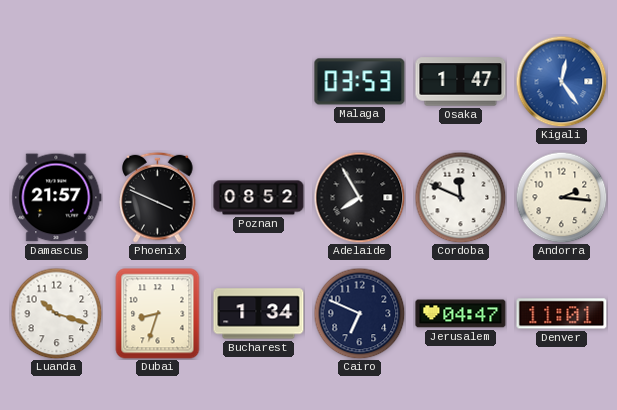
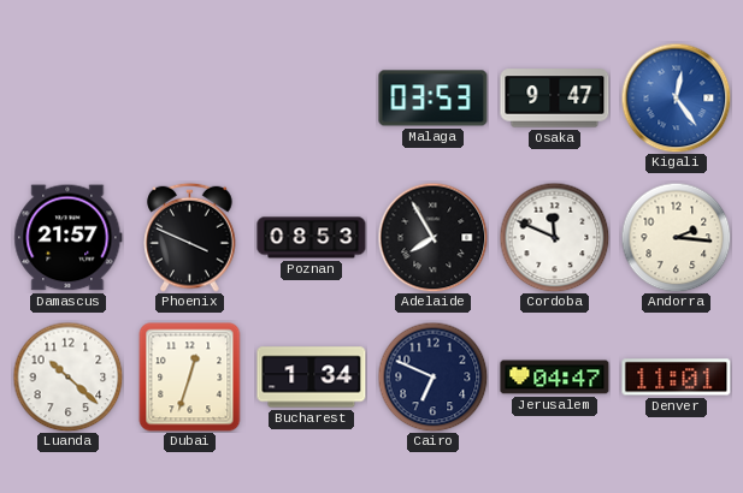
Osaka: 1:47 -> 9:47
Poznan: 08:52 -> 08:53
Luanda: 10:18 -> 10:22
Dubai: 8:33 -> 12:33
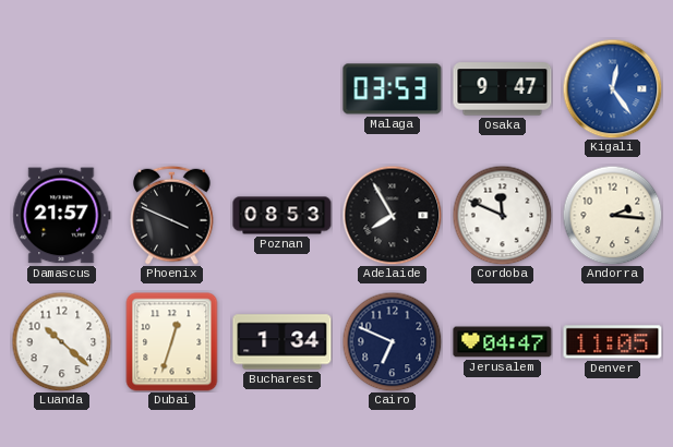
Denver: 11:01 -> 11:05
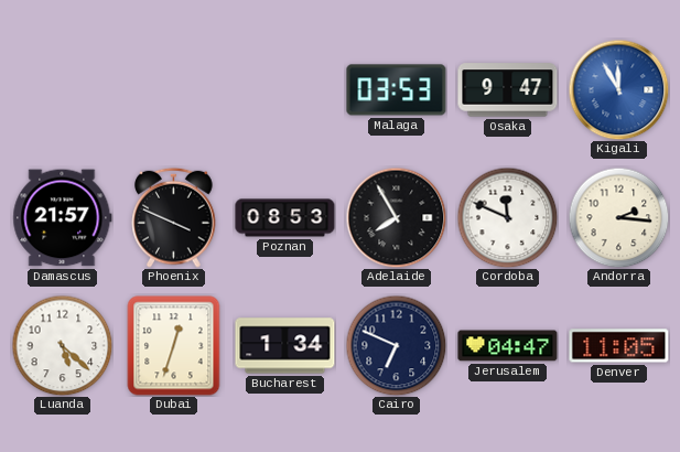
Kigali: 12:24 -> 11:55
Luanda: 10:22 -> 5:22
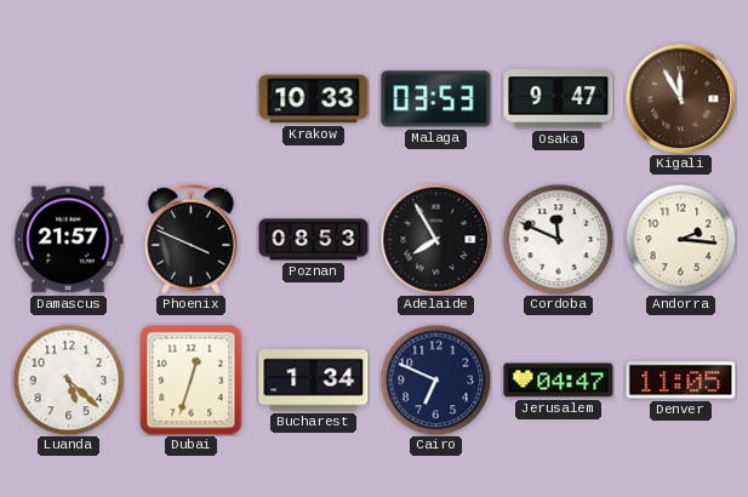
Krakow: none -> 10:33
Kigali dial: blue -> brown
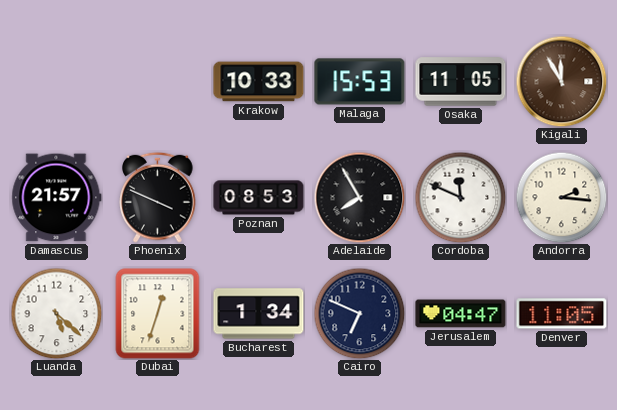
Malaga: 03:53 -> 15:53
Osaka: 9:47 -> 11:05
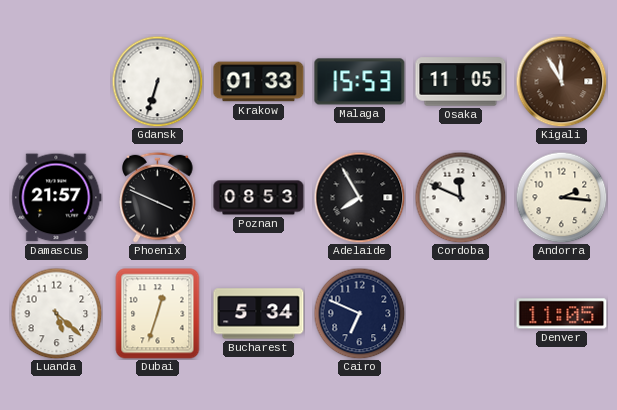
Gdansk: none -> 6:33
Krakow: 10:33 -> 01:33
Bucharest: 1:34 -> 5:34
Jerusalem: 04:47 -> none
